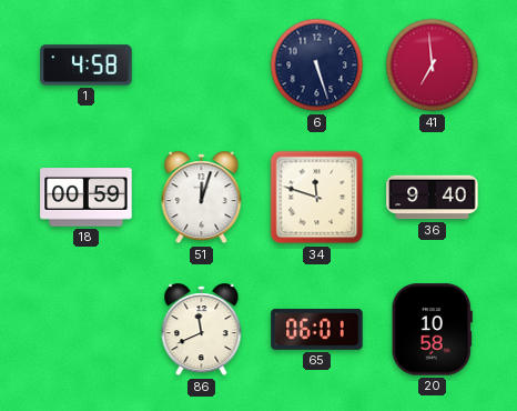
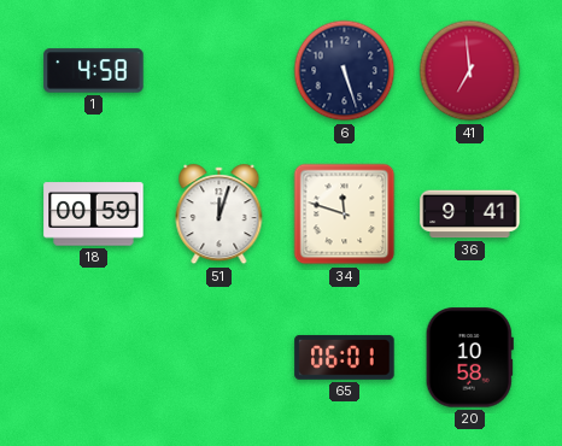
36: 9:40 -> 9:41
86: 11:41 -> none
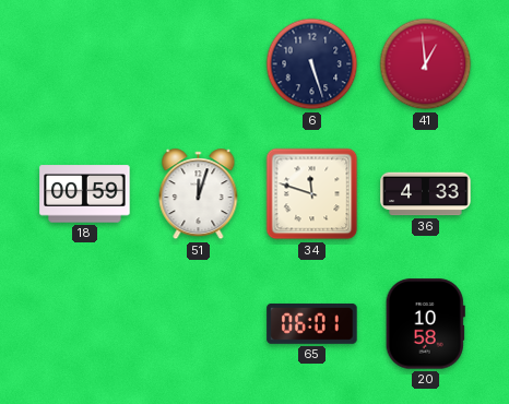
1: 4:58 -> none
41: 6:59 -> 12:59
36: 9:41 -> 4:33
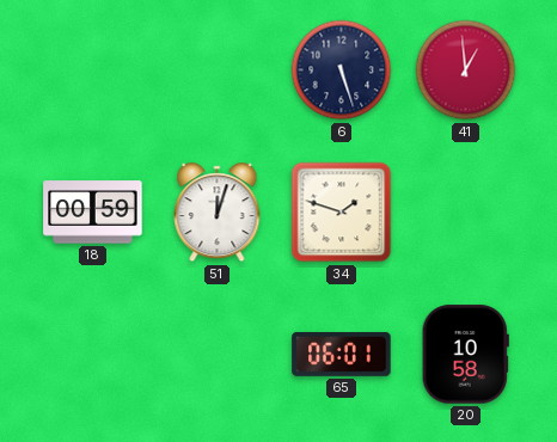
34: 11:48 -> 1:48
36: 4:33 -> none
